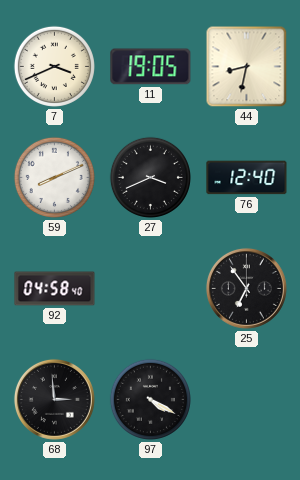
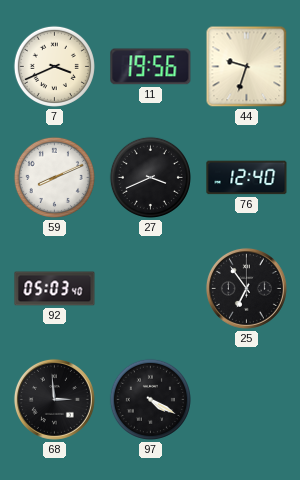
11: 19:05 -> 19:56
44: 8:32 -> 9:33
92: 04:58 -> 05:03
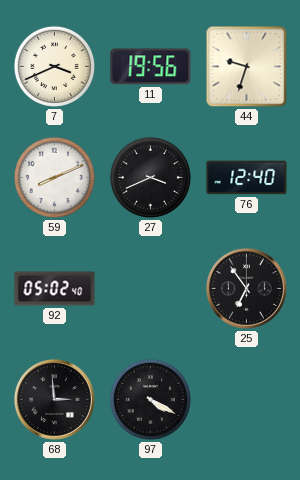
92: 05:03 -> 05:02
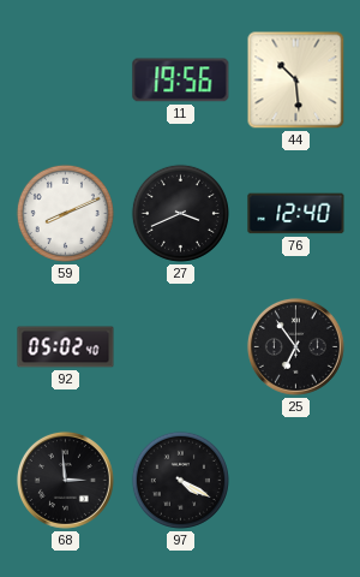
7: 3:41 -> none
44: 9:33 -> 10:29
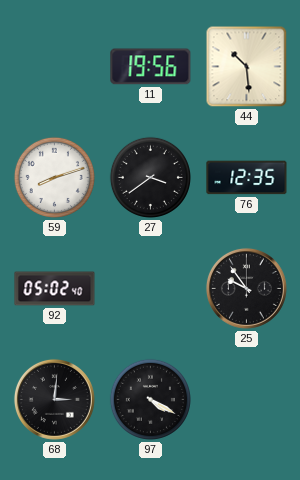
59: 8:11 -> 8:12
27: 3:41 -> 3:39
76: 12:40 -> 12:35
25: 6:54 -> 9:54
68: 2:59 -> 3:01
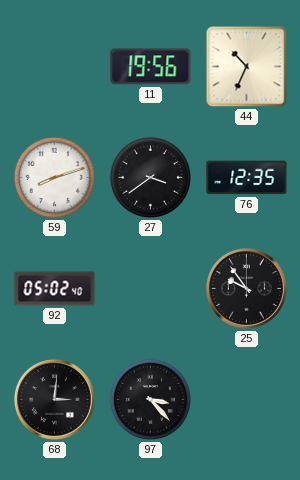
44: 10:29 -> 10:34
97: 4:20 -> 3:23
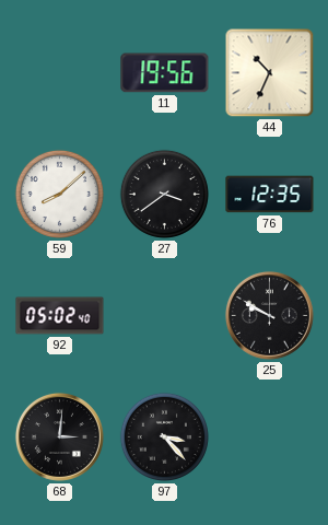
59: 8:12 -> 8:08
25: 9:54 -> 9:50
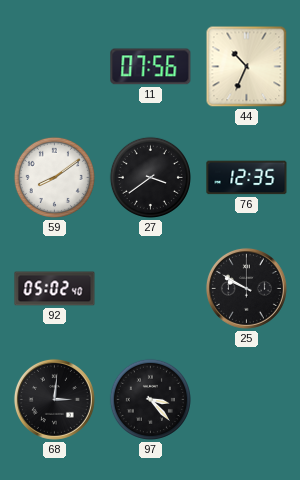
11: 19:56 -> 07:56
59: 8:08 -> 8:09
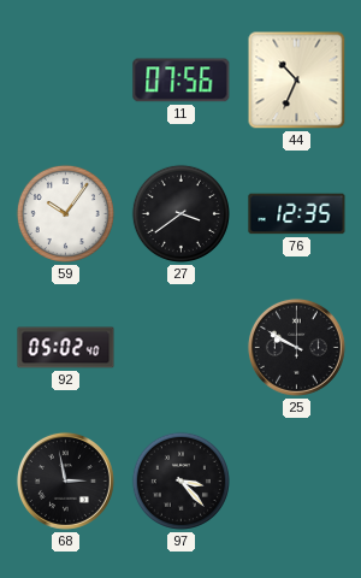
59: 8:09 -> 10:06
68: 3:01 -> 2:58
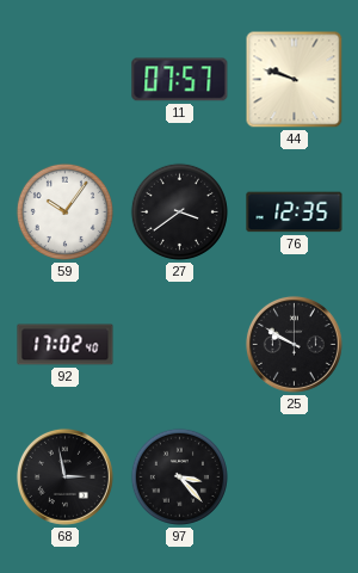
11: 07:56 -> 07:57
44: 10:34 -> 9:48
92: 05:02 -> 17:02
